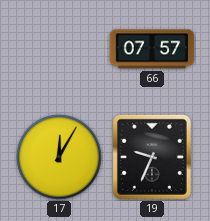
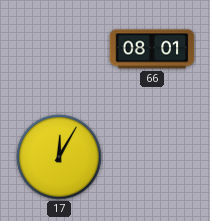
66: 07:57 -> 08:01
19: 9:34 -> none
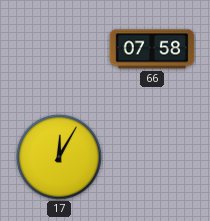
66: 08:01 -> 07:58
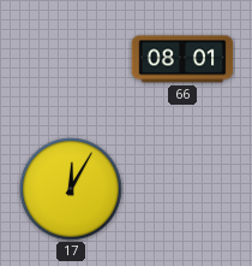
66: 07:58 -> 08:01
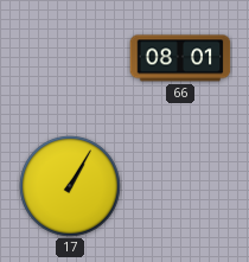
17: 12:05 -> 1:05
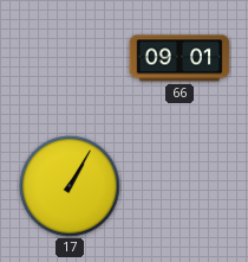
66: 08:01 -> 09:01
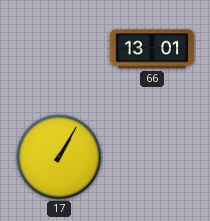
66: 09:01 -> 13:01
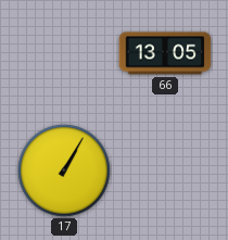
66: 13:01 -> 13:05
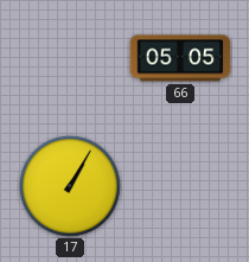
66: 13:05 -> 05:05
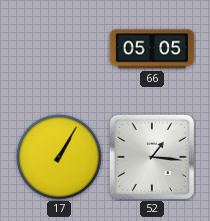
52: none -> 1:16
